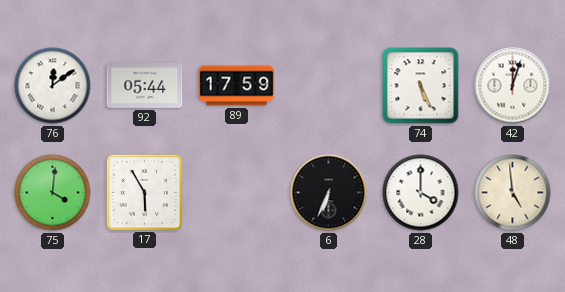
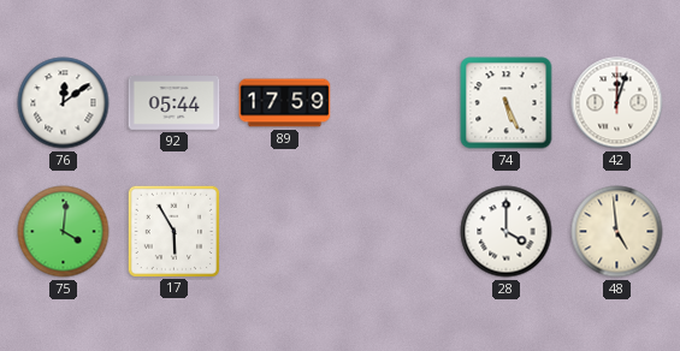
6: 6:34 -> none
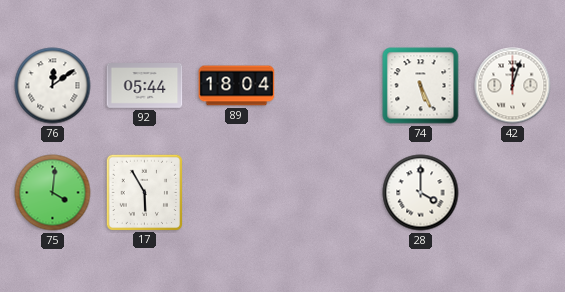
89: 17:59 -> 18:04
48: 4:59 -> none
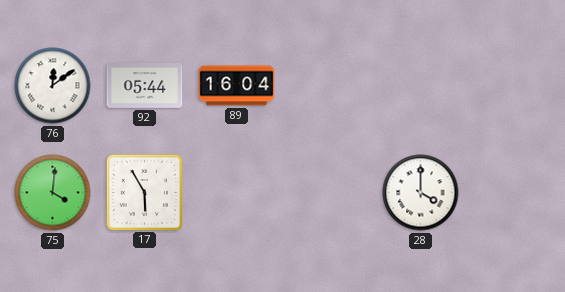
89: 18:04 -> 16:04
74: 5:26 -> none
42: 12:03 -> none
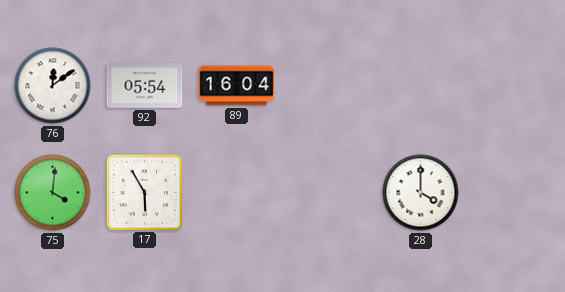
92: 05:44 -> 05:54
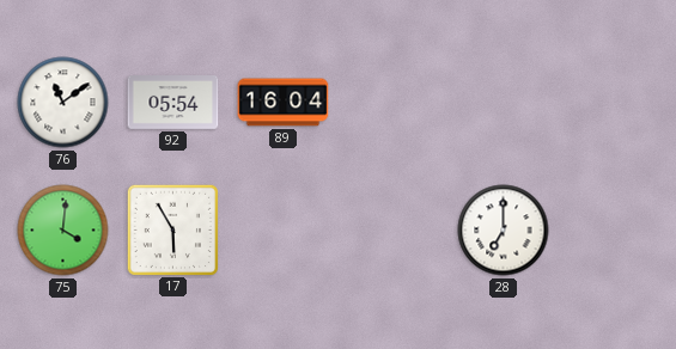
76: 12:09 -> 11:09
28: 4:00 -> 7:00
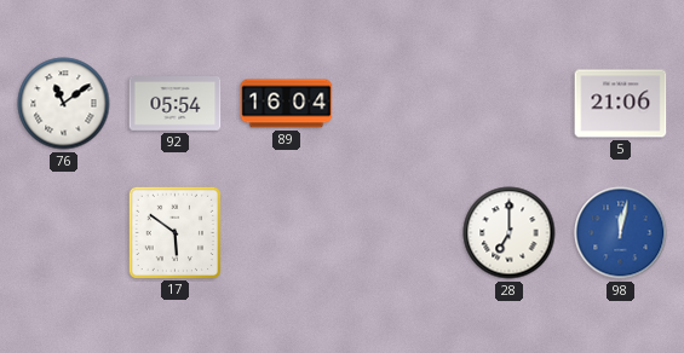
5: none -> 21:06
75: 4:01 -> none
17: 5:55 -> 5:51
98: none -> 12:02
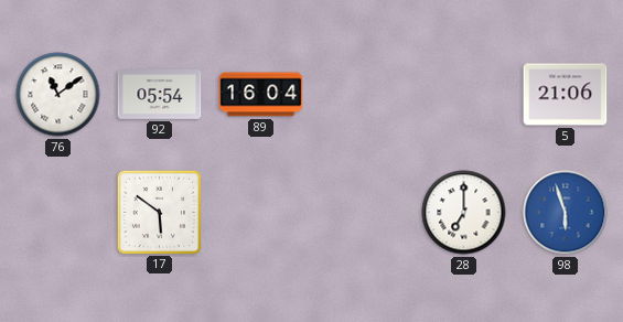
98: 12:02 -> 5:57
